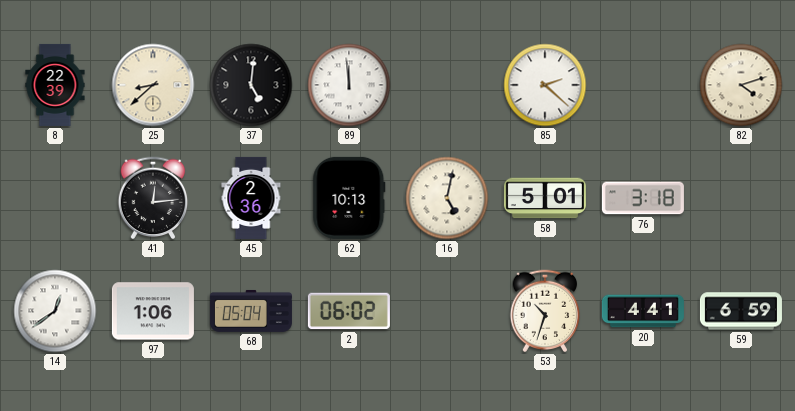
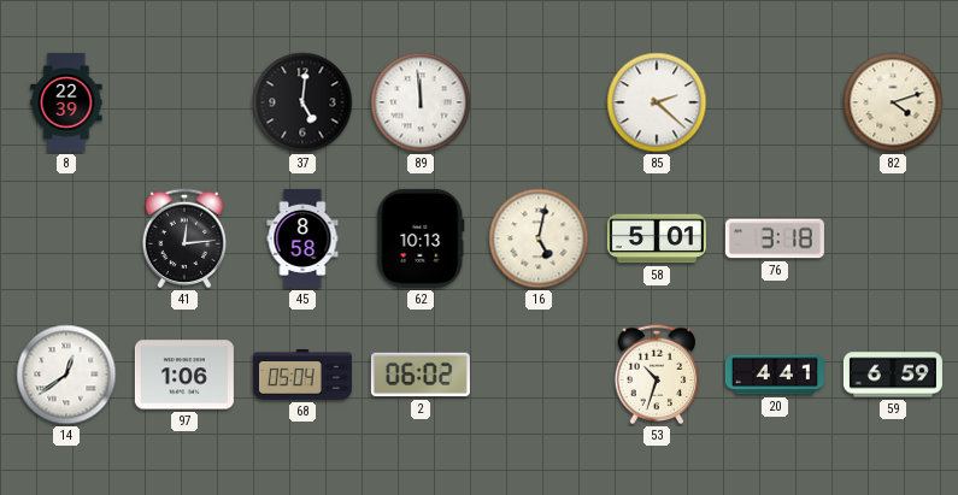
25: 8:38 -> none
45: 2:36 -> 8:58
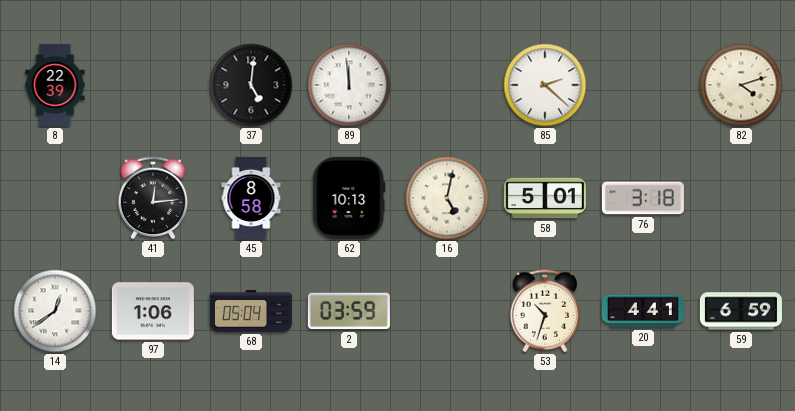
2: 06:02 -> 03:59
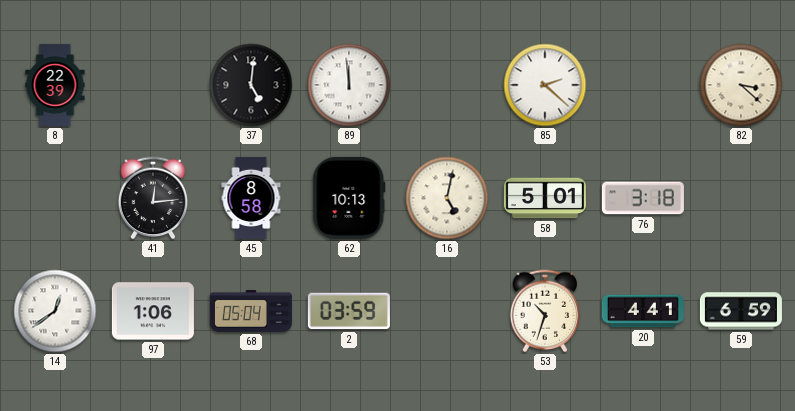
82: 4:12 -> 3:22
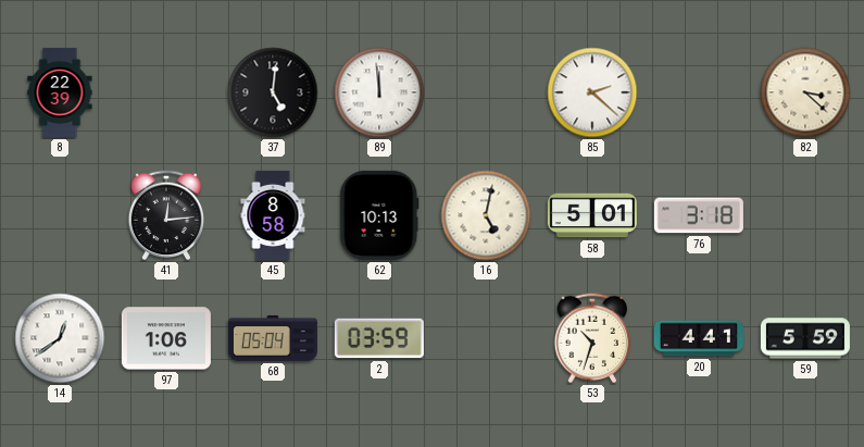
59: 6:59 -> 5:59
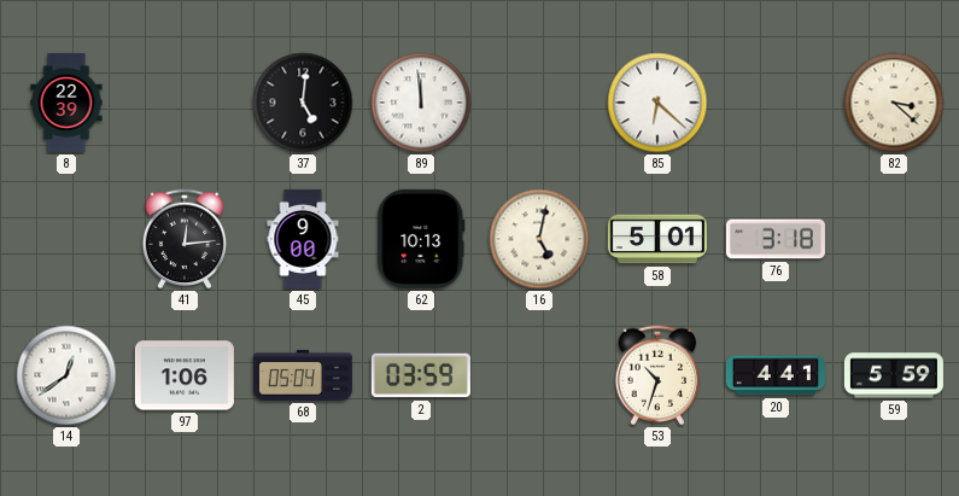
85: 2:22 -> 6:22
45: 8:58 -> 9:00
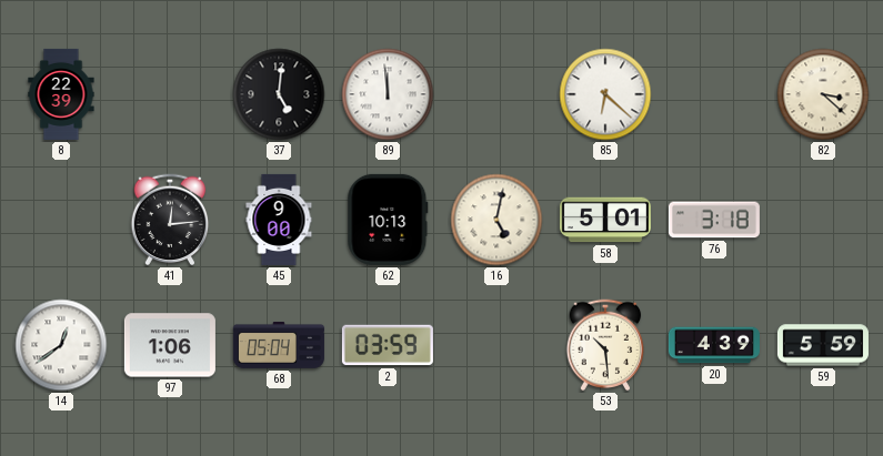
53: 10:33 -> 10:29
20: 4:41 -> 4:39
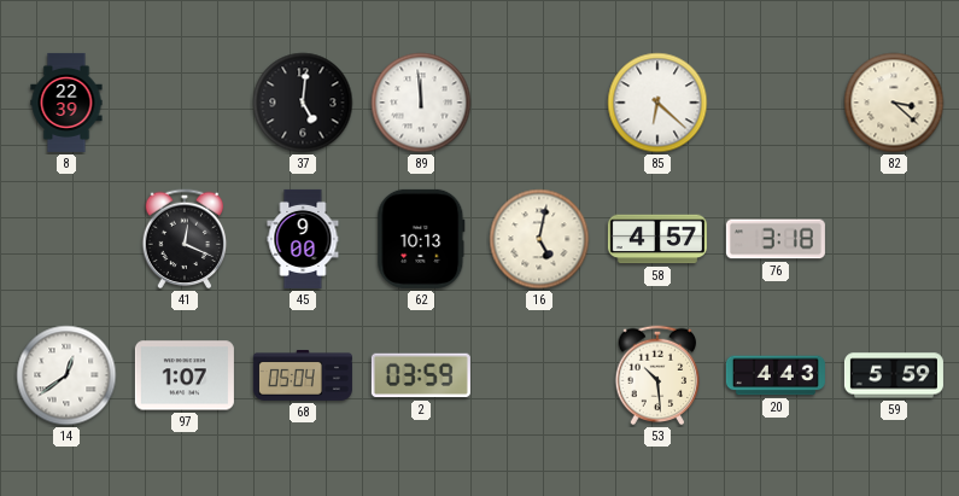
41: 12:14 -> 12:19
58: 5:01 -> 4:57
97: 1:06 -> 1:07
20: 4:39 -> 4:43
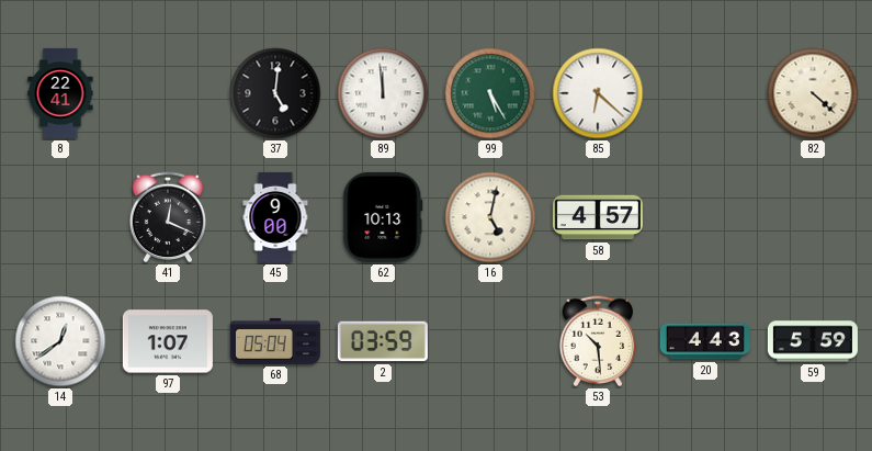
8: 22:39 -> 22:41
99: none -> 5:25
82: 3:22 -> 4:22
76: 3:18 -> none
